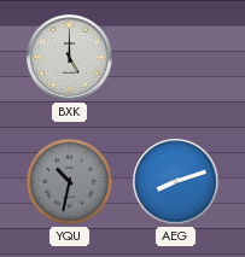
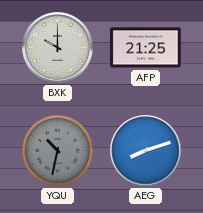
BXK: 5:00 -> 10:00
AFP: none -> 21:25
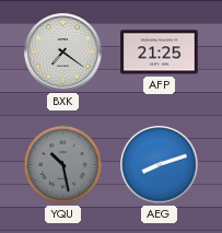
BXK: 10:00 -> 7:21
YQU: 10:32 -> 10:28
